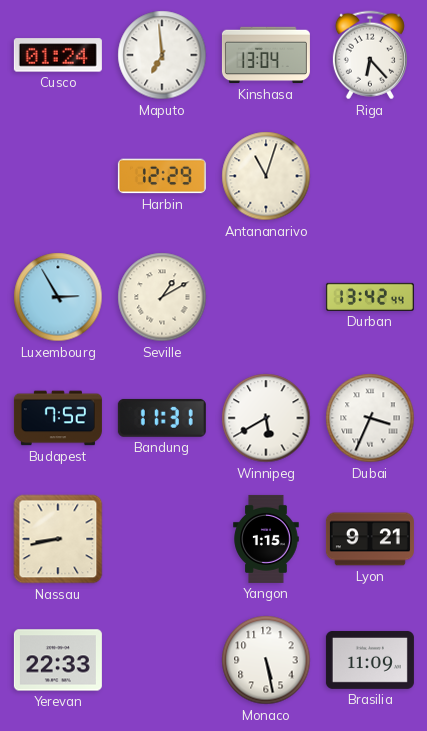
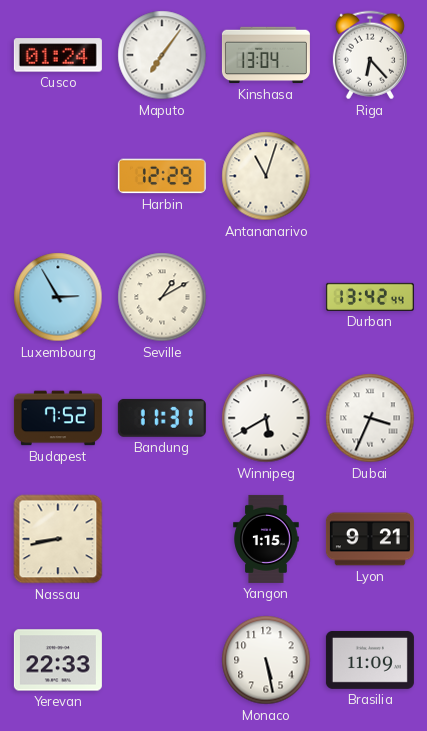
Maputo: 6:59 -> 7:06
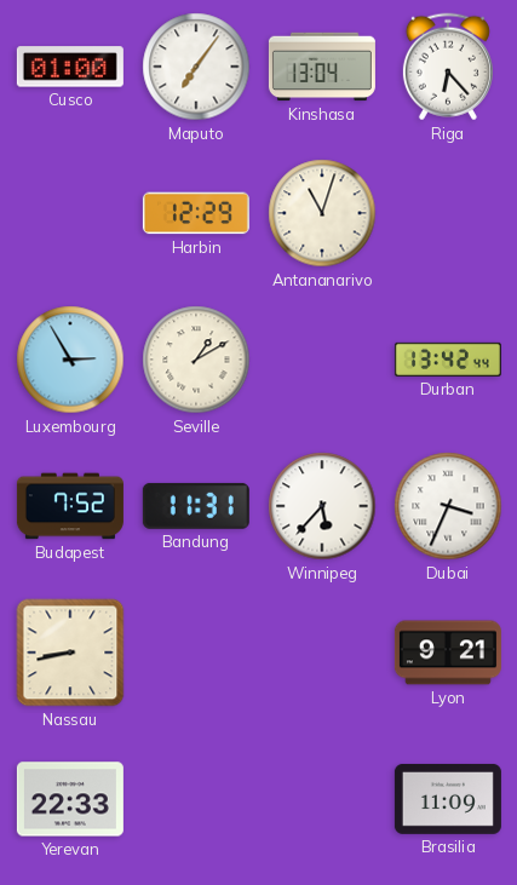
Cusco: 01:24 -> 01:00
Winnipeg: 5:40 -> 5:37
Yangon: 1:15 -> none
Monaco: 5:28 -> none
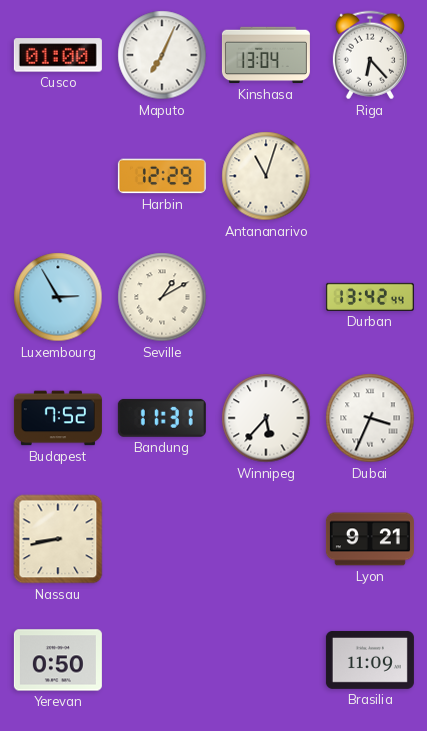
Maputo: 7:06 -> 7:04
Yerevan: 22:33 -> 0:50
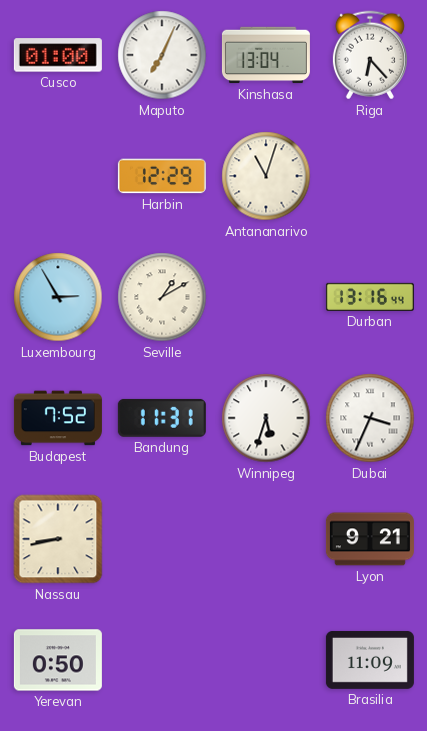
Durban: 13:42 -> 13:16
Winnipeg: 5:37 -> 5:33
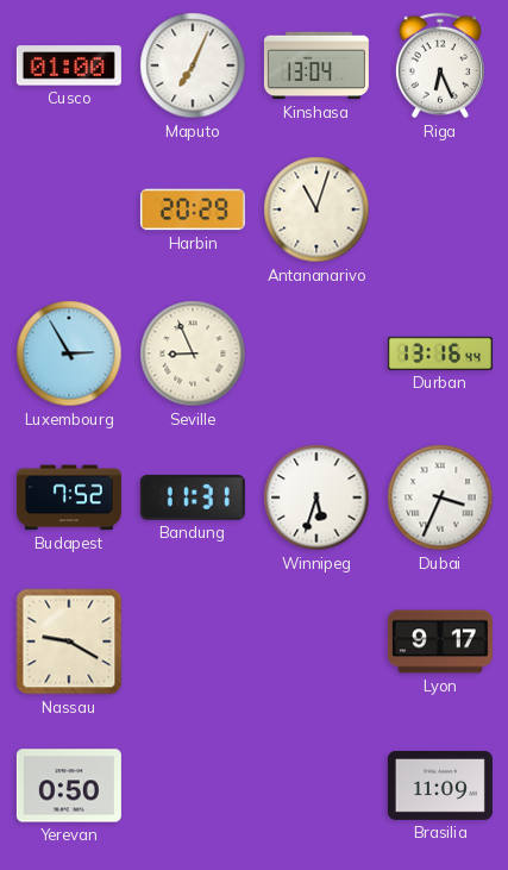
Riga: 6:23 -> 6:26
Harbin: 12:29 -> 20:29
Seville: 1:10 -> 8:56
Nassau: 8:43 -> 9:20
Lyon: 9:21 -> 9:17
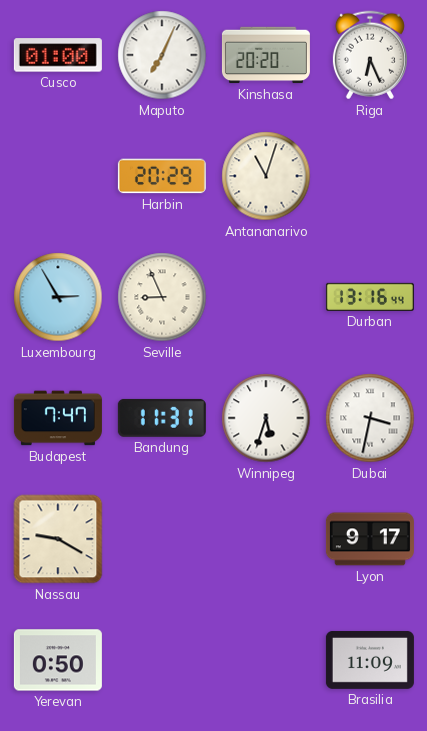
Kinshasa: 13:04 -> 20:20
Budapest: 7:52 -> 7:47
Dubai: 3:34 -> 3:32
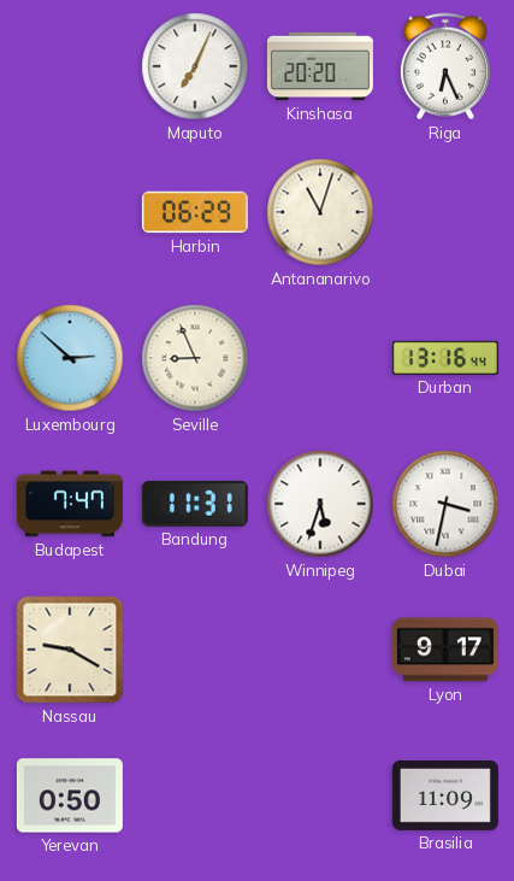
Cusco: 01:00 -> none
Harbin: 20:29 -> 06:29
Luxembourg: 2:55 -> 2:52
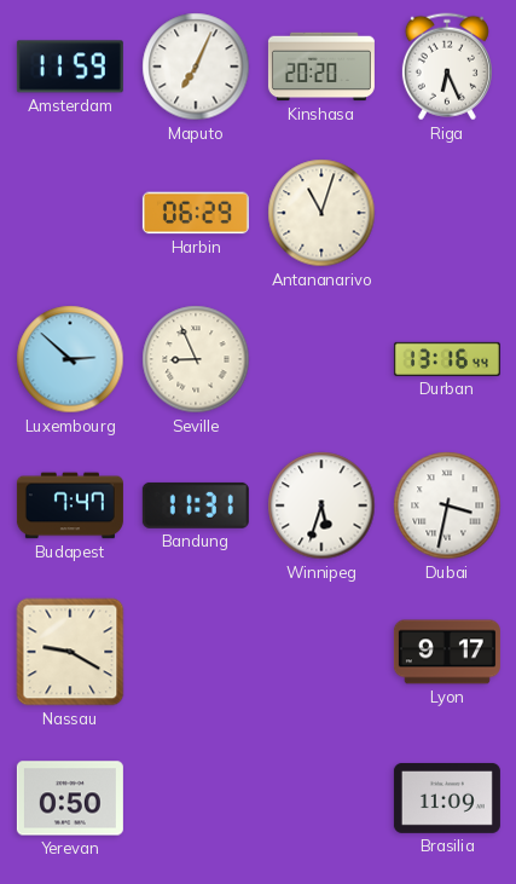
Amsterdam: none -> 11:59
